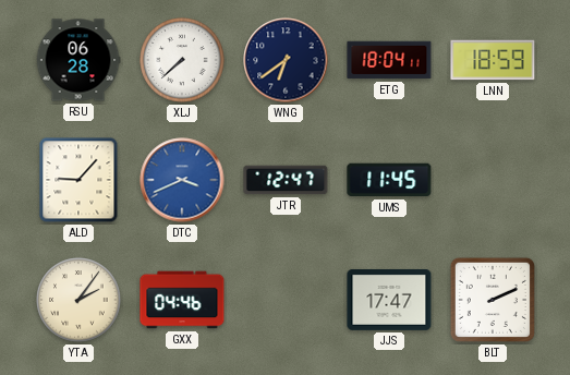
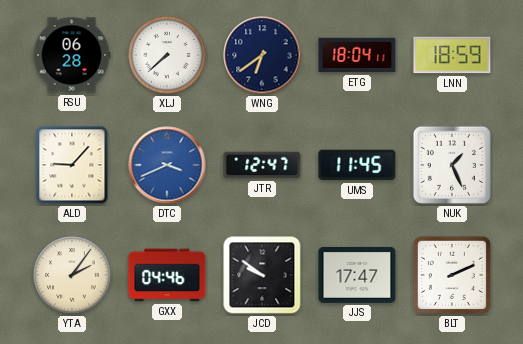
NUK: none -> 1:26
JCD: none -> 9:51
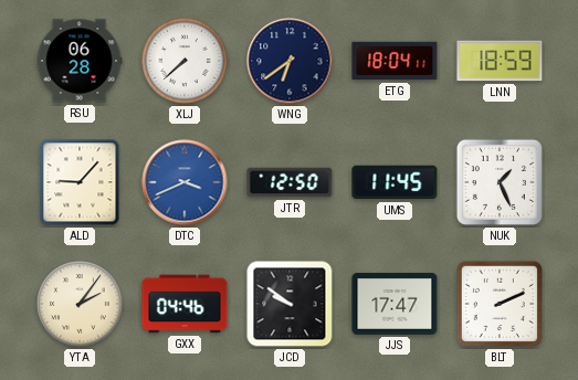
JTR: 12:47 -> 12:50
